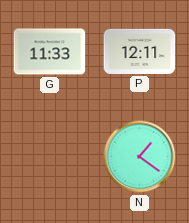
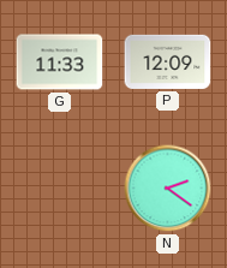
P: 12:11 -> 12:09
N: 1:21 -> 2:21
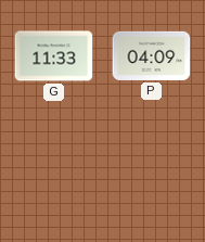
P: 12:09 -> 04:09
N: 2:21 -> none
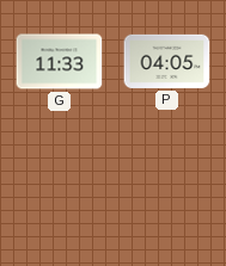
P: 04:09 -> 04:05
